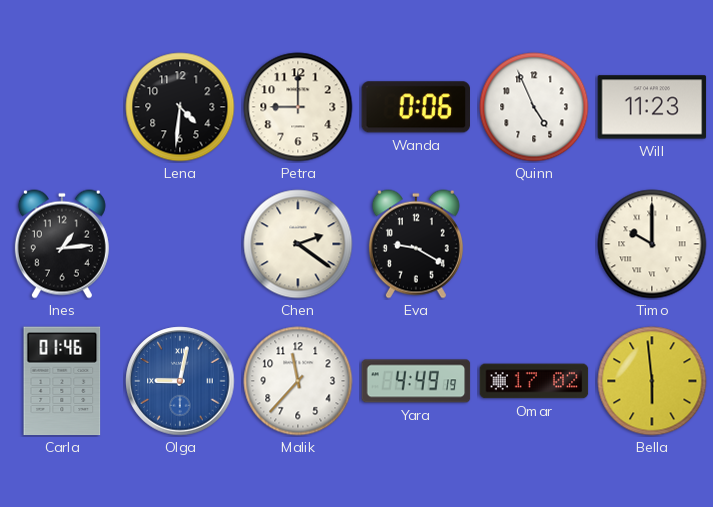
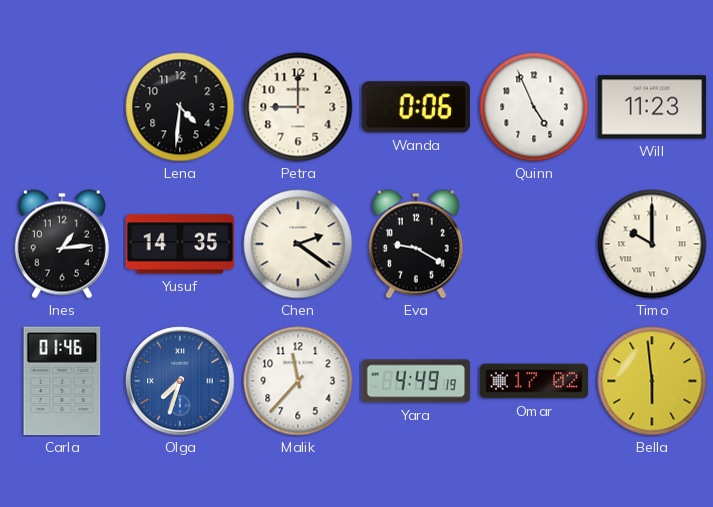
Yusuf: none -> 14:35
Olga: 9:02 -> 7:33
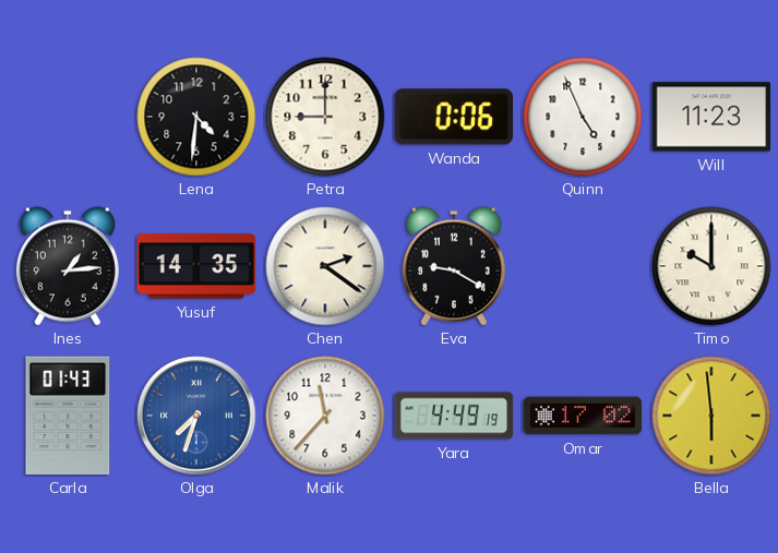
Carla: 01:46 -> 01:43
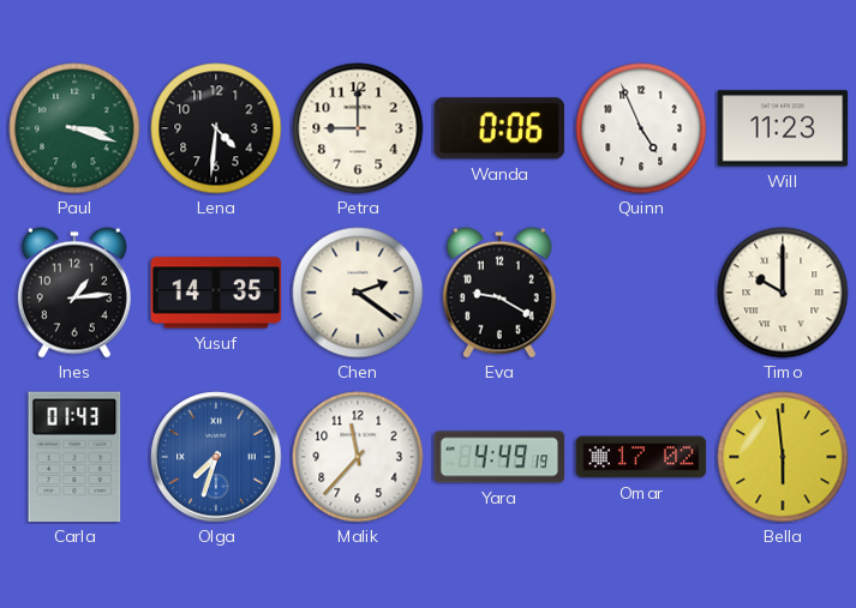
Paul: none -> 3:18
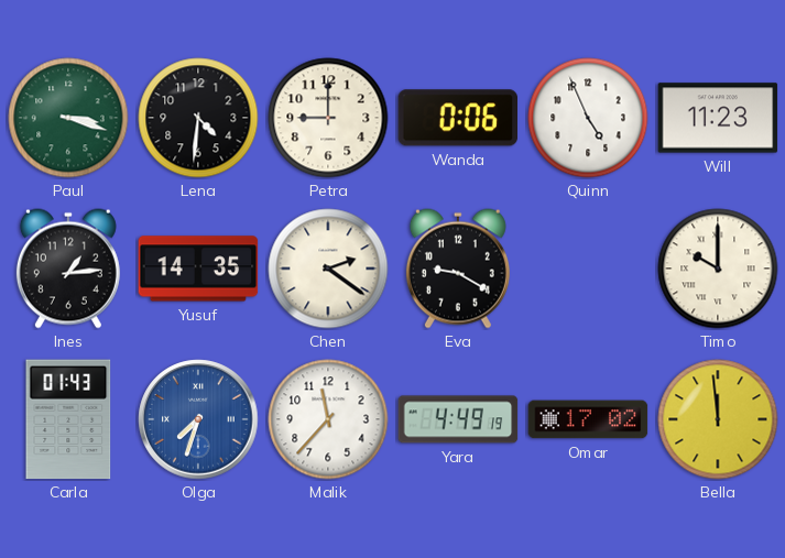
Bella: 5:59 -> 11:59
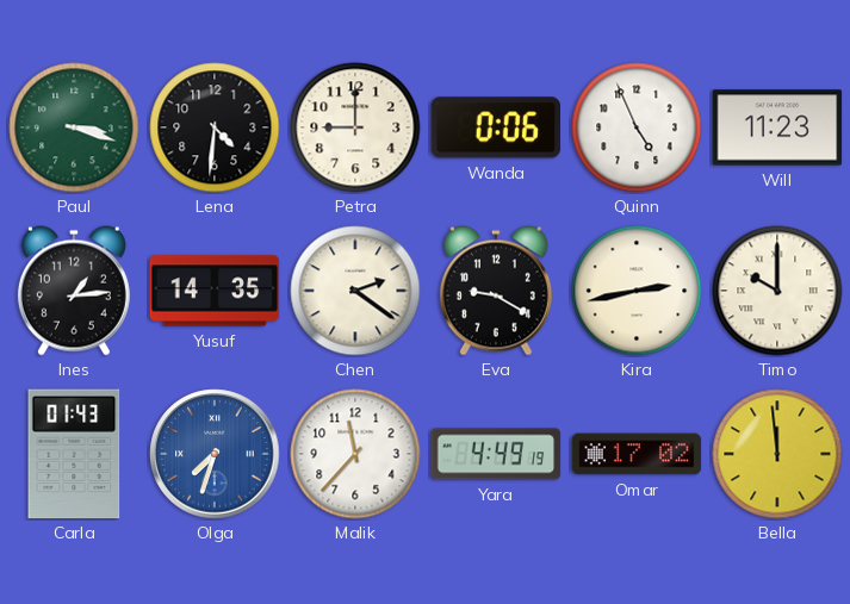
Kira: none -> 2:43
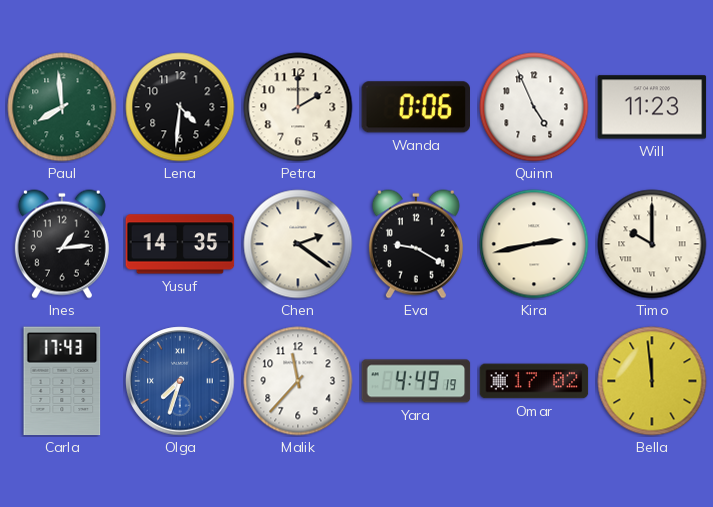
Paul: 3:18 -> 7:59
Petra: 9:00 -> 2:00
Carla: 01:43 -> 17:43
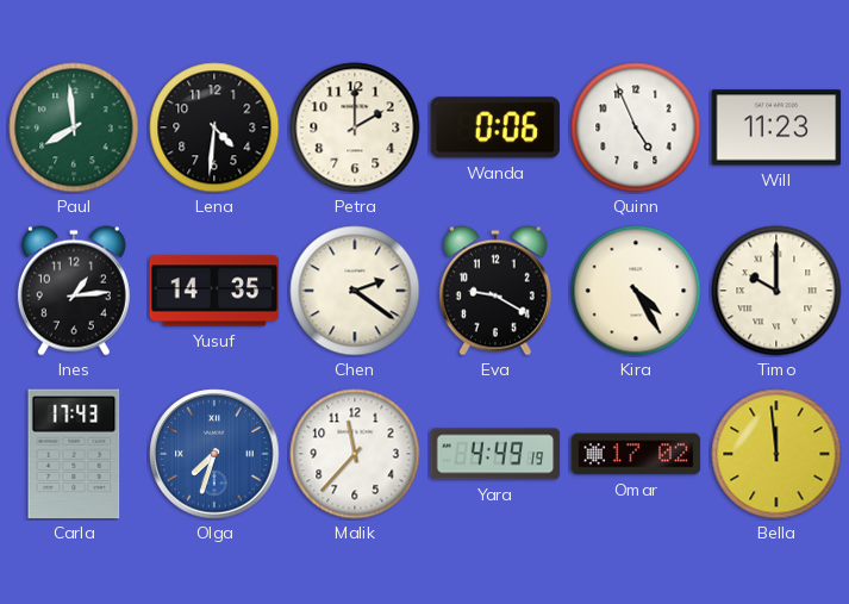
Kira: 2:43 -> 4:25
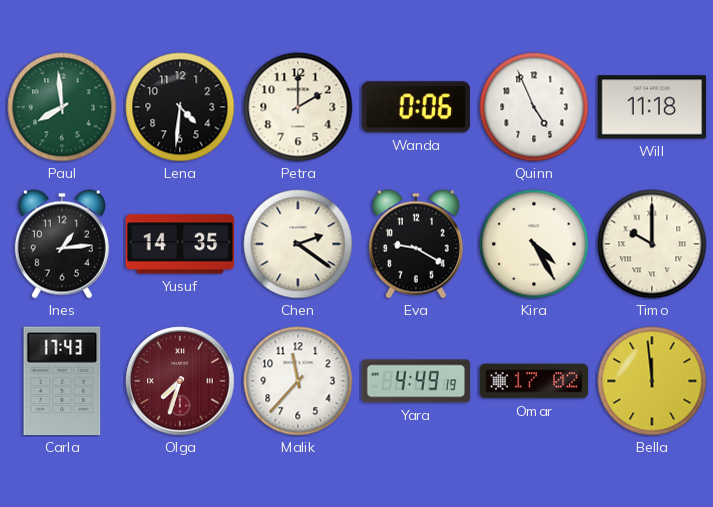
Will: 11:23 -> 11:18
Olga dial: blue -> burgundy
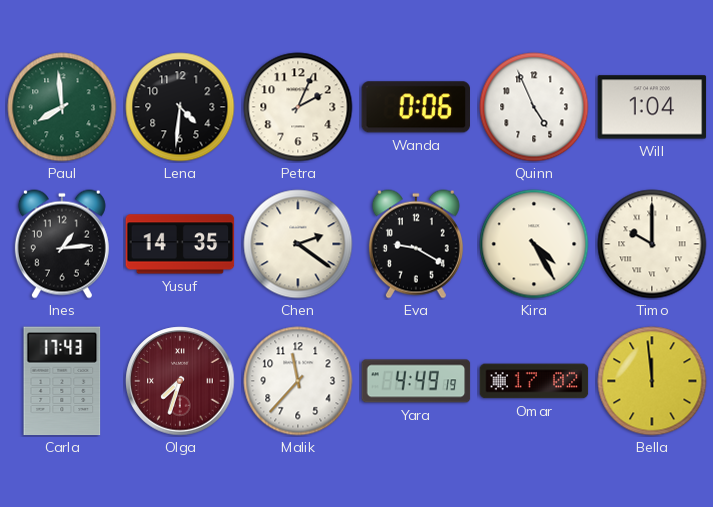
Petra: 2:00 -> 2:04
Will: 11:18 -> 1:04
